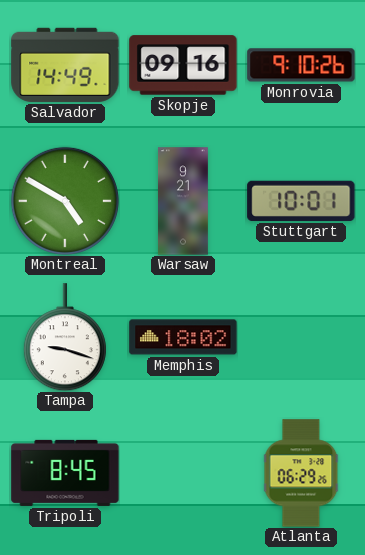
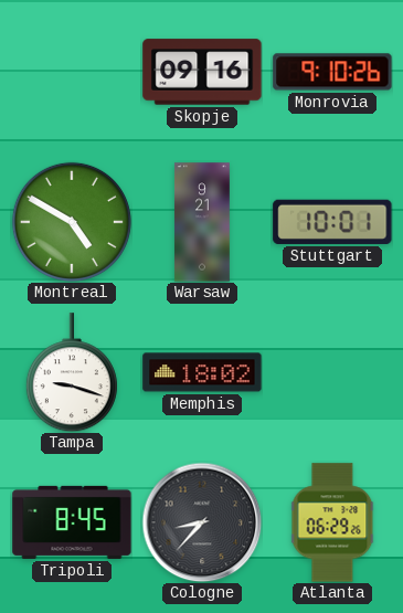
Salvador: 14:49 -> none
Cologne: none -> 8:37
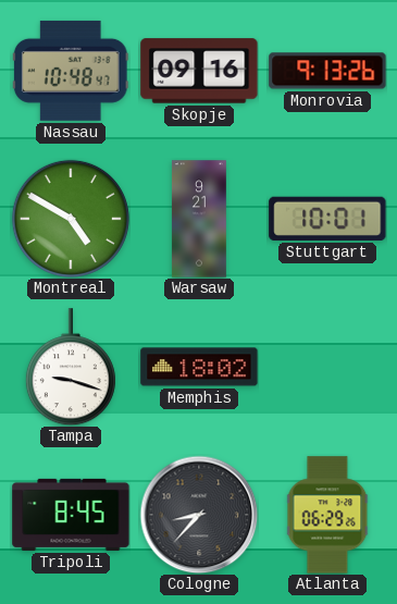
Nassau: none -> 10:48
Monrovia: 9:10 -> 9:13
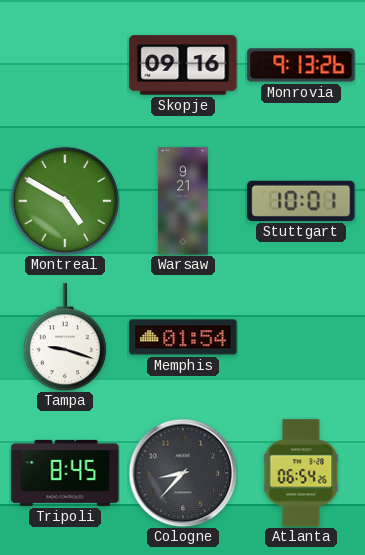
Nassau: 10:48 -> none
Memphis: 18:02 -> 01:54
Atlanta: 06:29 -> 06:54
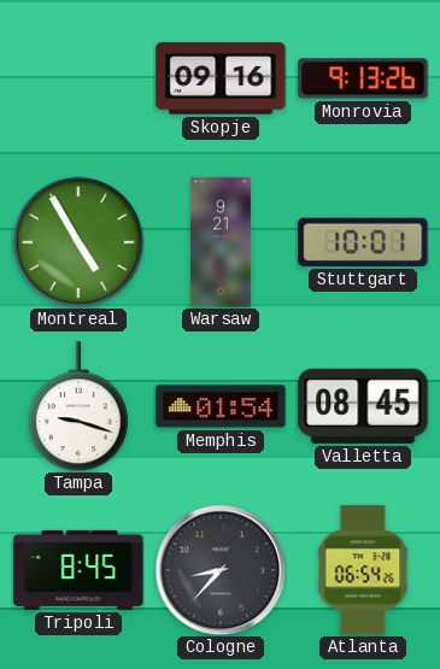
Montreal: 4:50 -> 4:55
Valletta: none -> 08:45
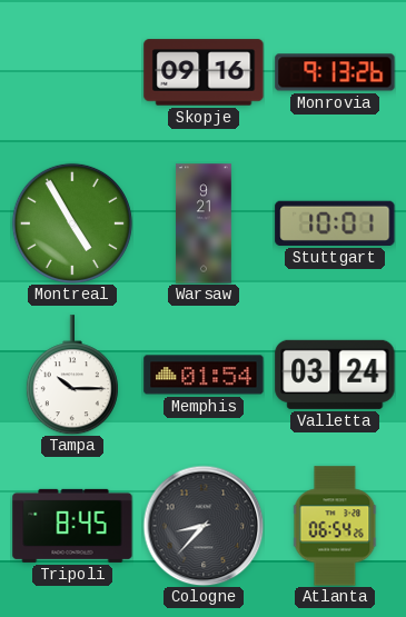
Tampa: 9:18 -> 10:15
Valletta: 08:45 -> 03:24
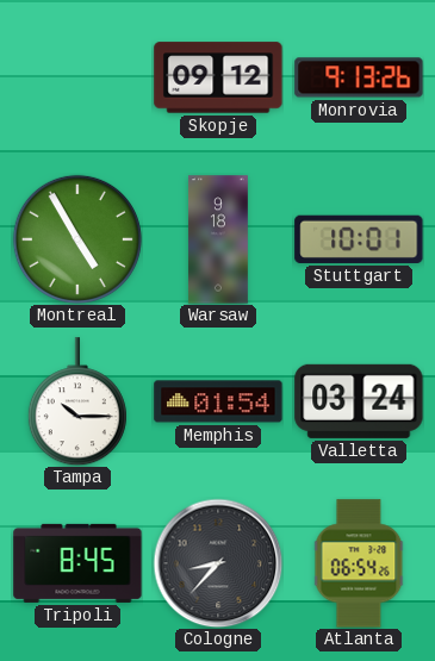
Skopje: 09:16 -> 09:12
Warsaw: 9:21 -> 9:18
